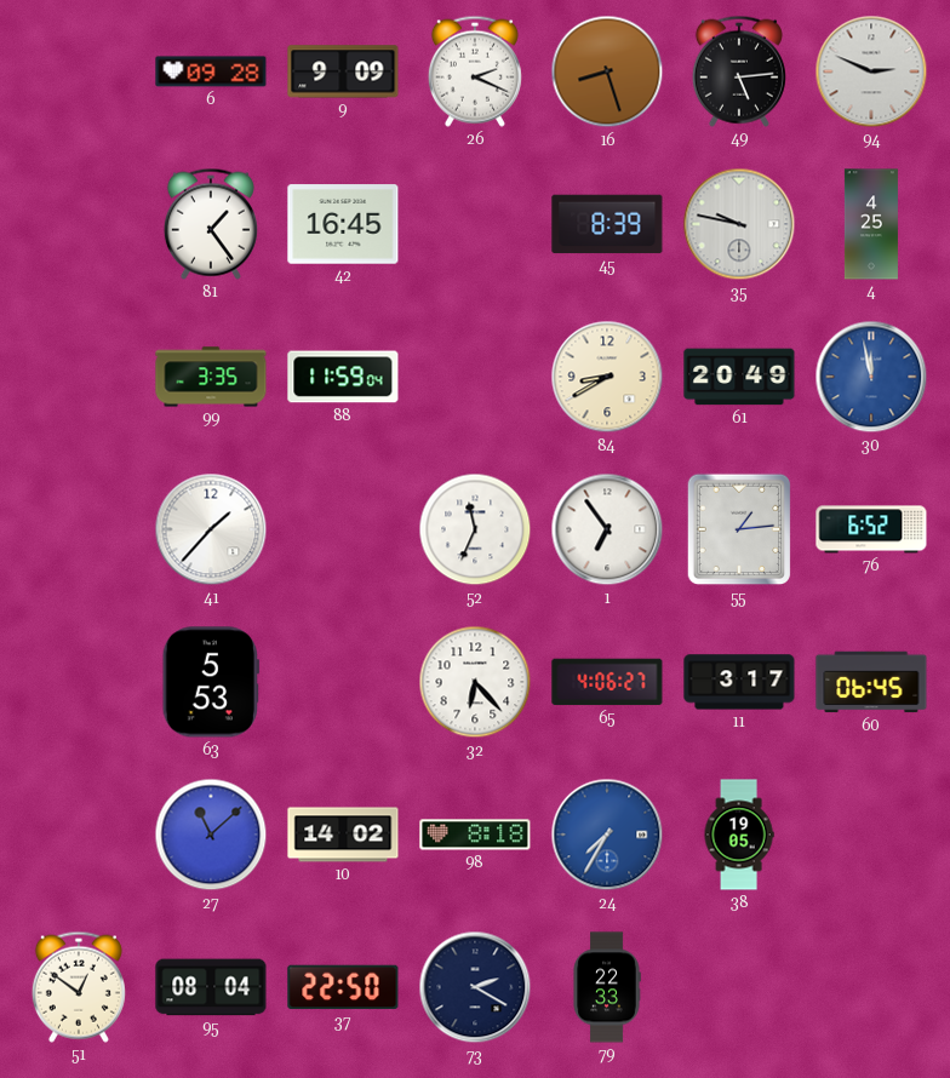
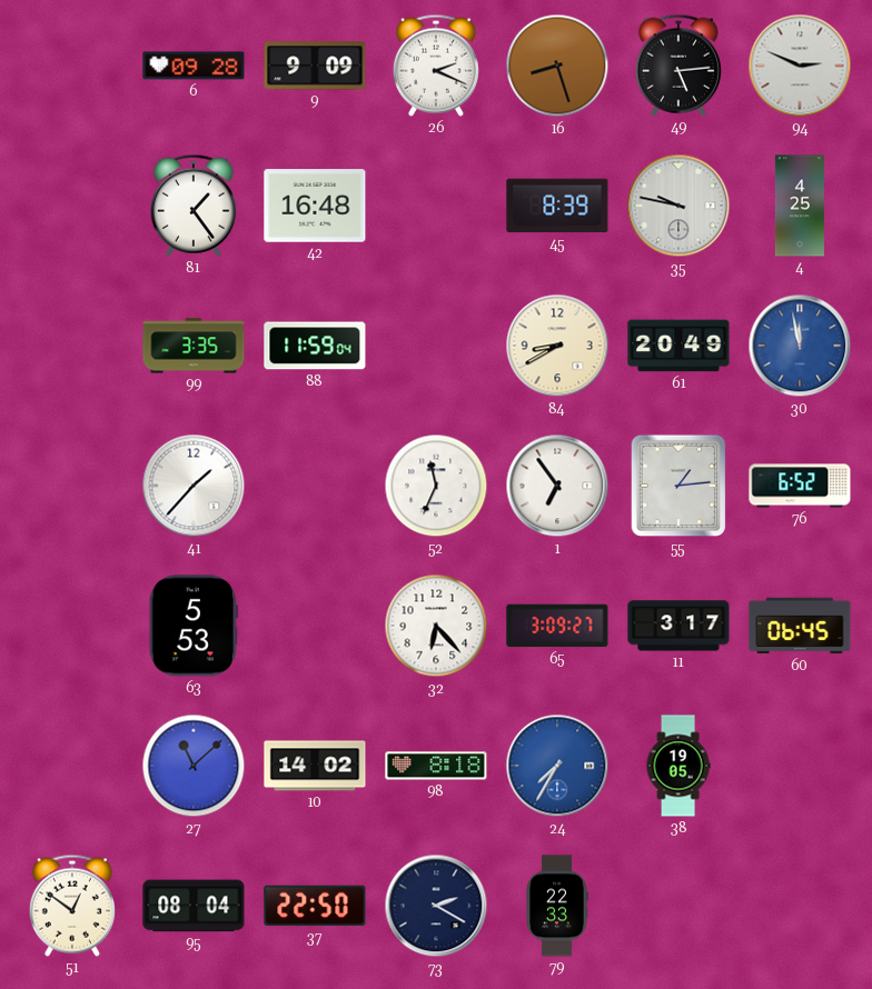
42: 16:45 -> 16:48
65: 4:06 -> 3:09
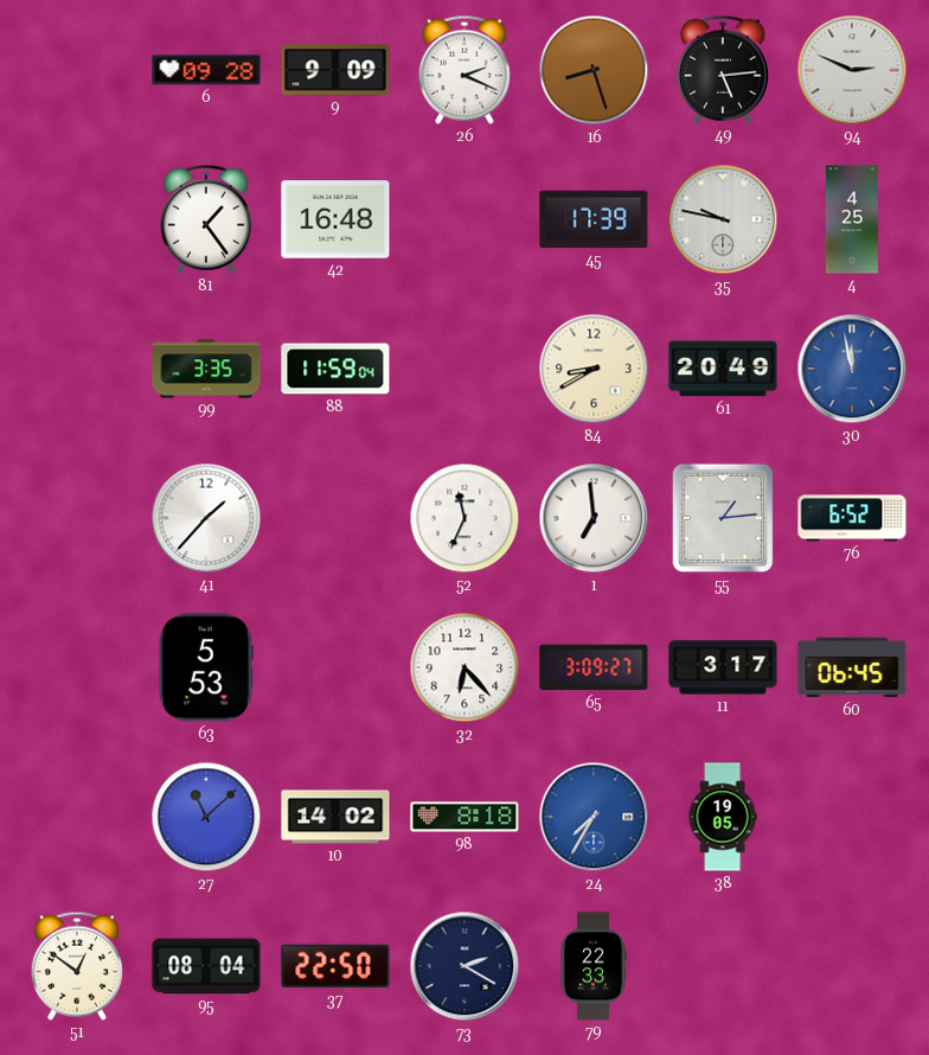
45: 8:39 -> 17:39
1: 6:54 -> 6:59
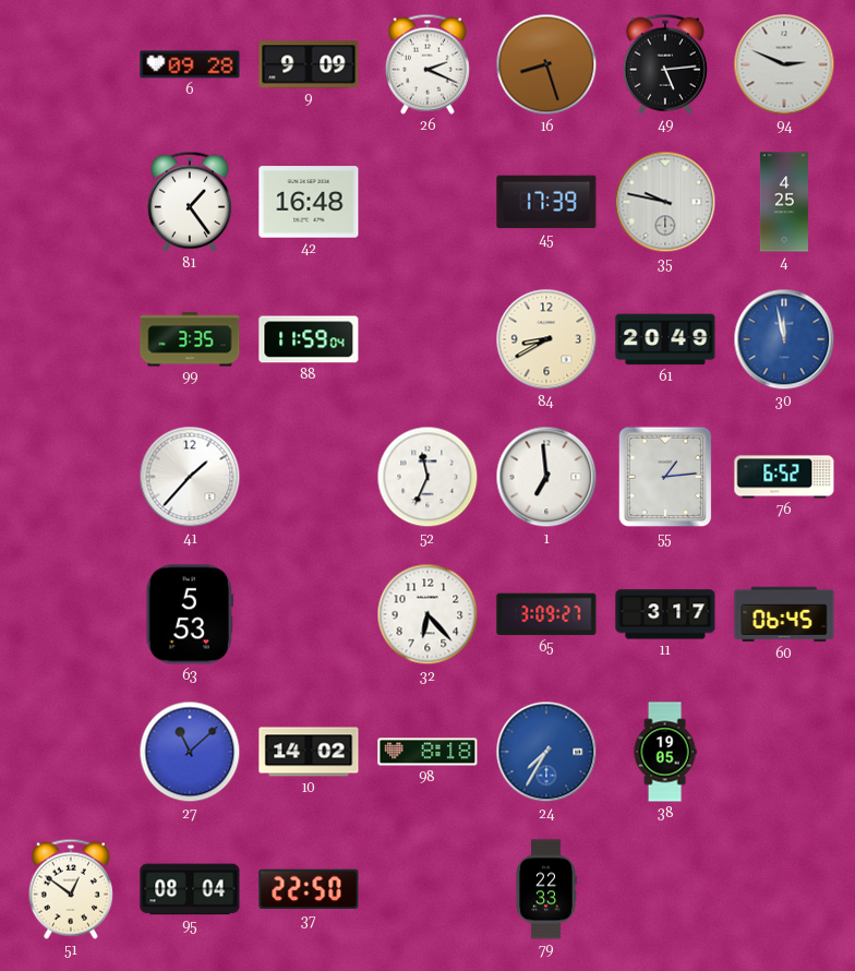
73: 2:20 -> none
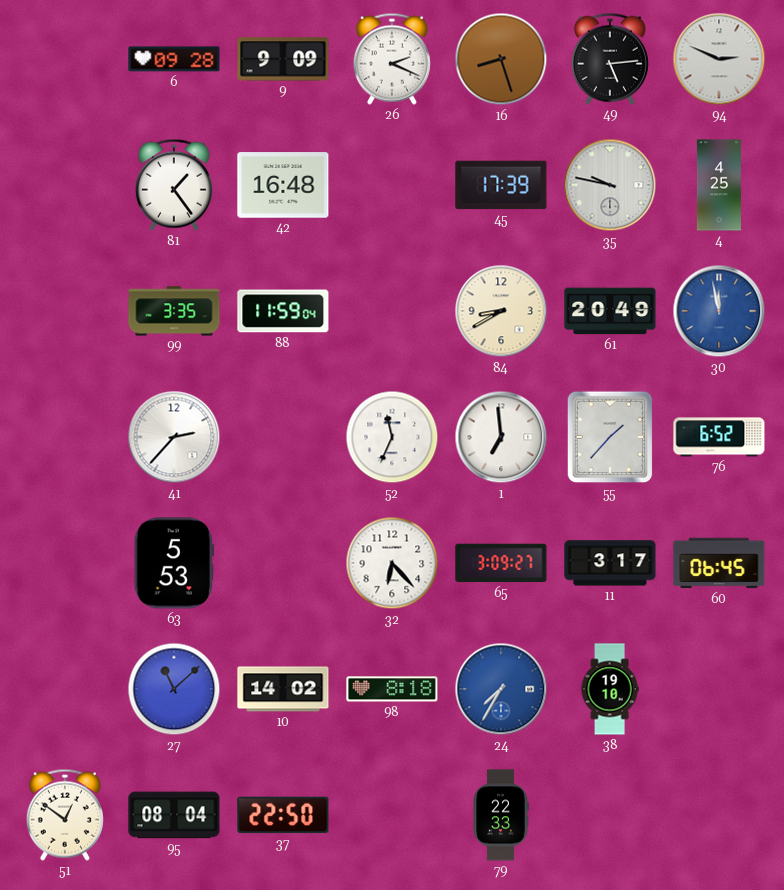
41: 1:37 -> 2:37
55: 1:14 -> 1:37
38: 19:05 -> 19:10
